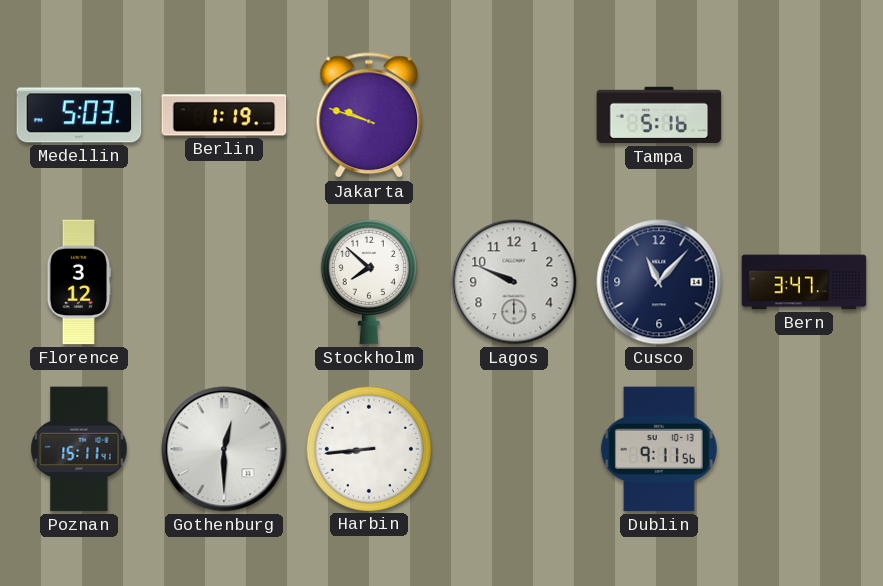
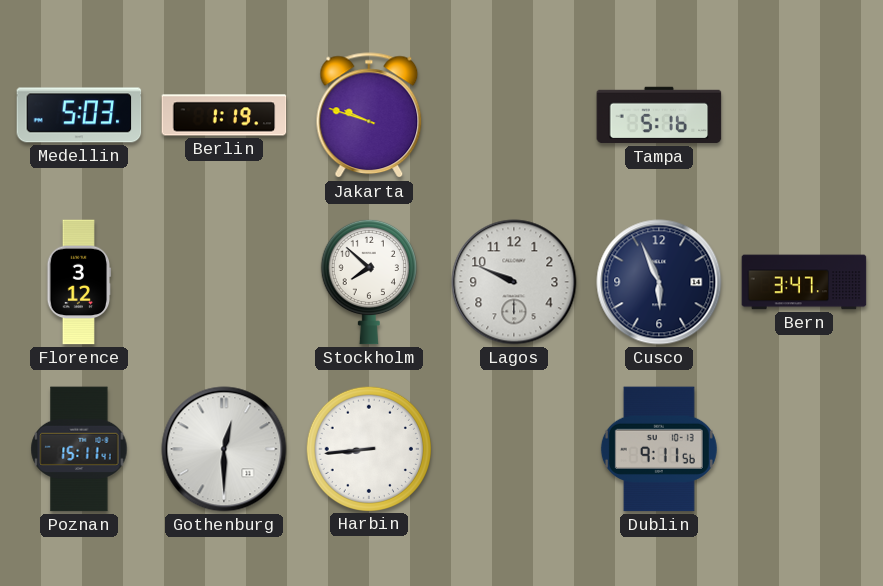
Cusco: 11:07 -> 5:56
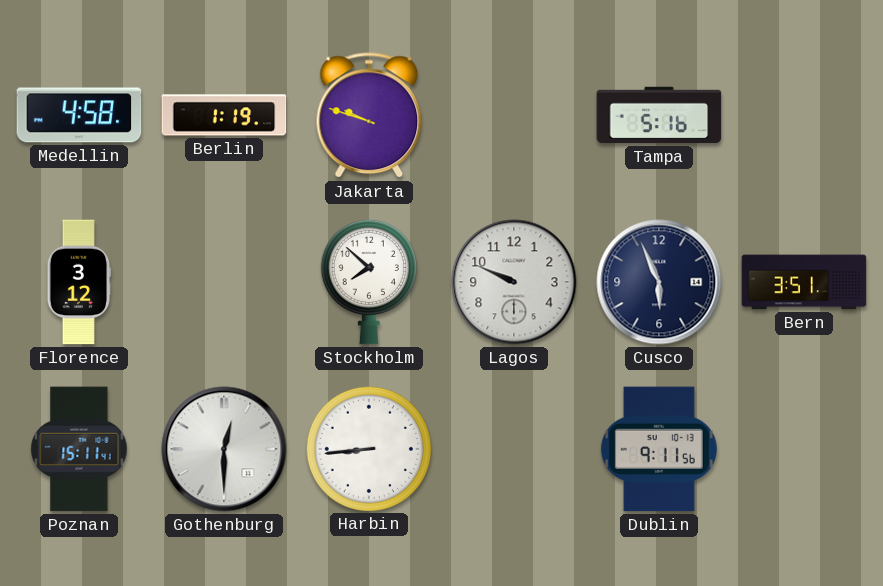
Medellin: 5:03 -> 4:58
Bern: 3:47 -> 3:51
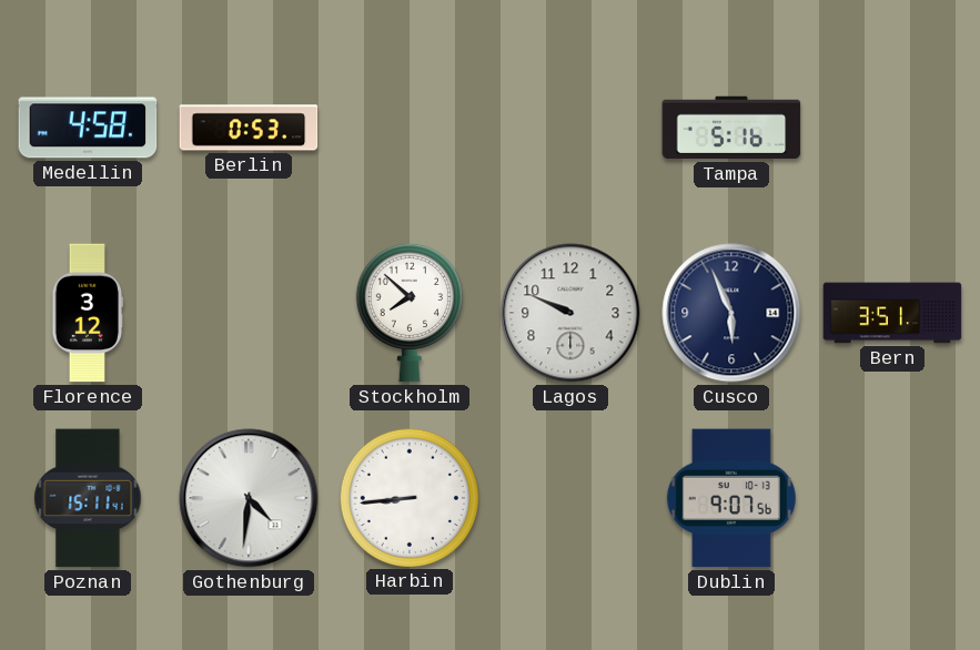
Berlin: 1:19 -> 0:53
Jakarta: 9:48 -> none
Gothenburg: 12:30 -> 4:31
Dublin: 9:11 -> 9:07
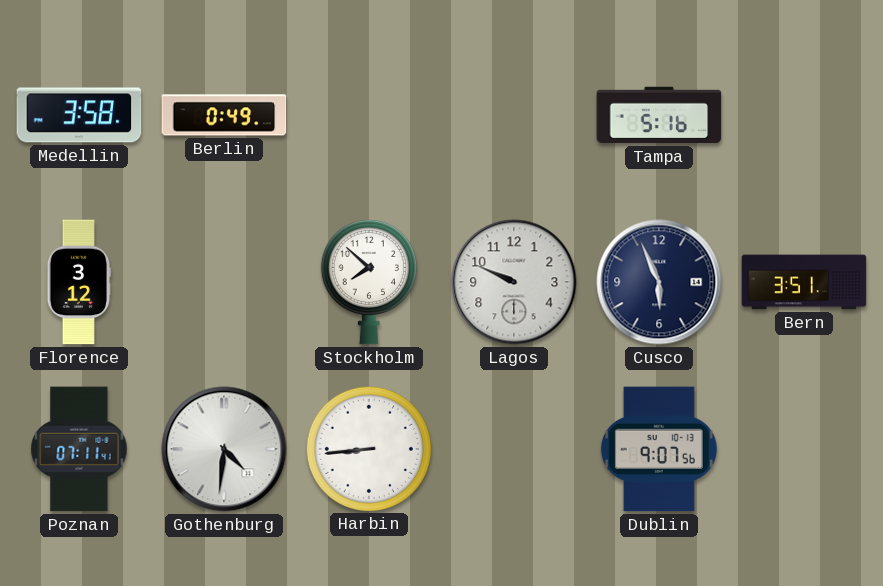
Medellin: 4:58 -> 3:58
Berlin: 0:53 -> 0:49
Poznan: 15:11 -> 07:11
